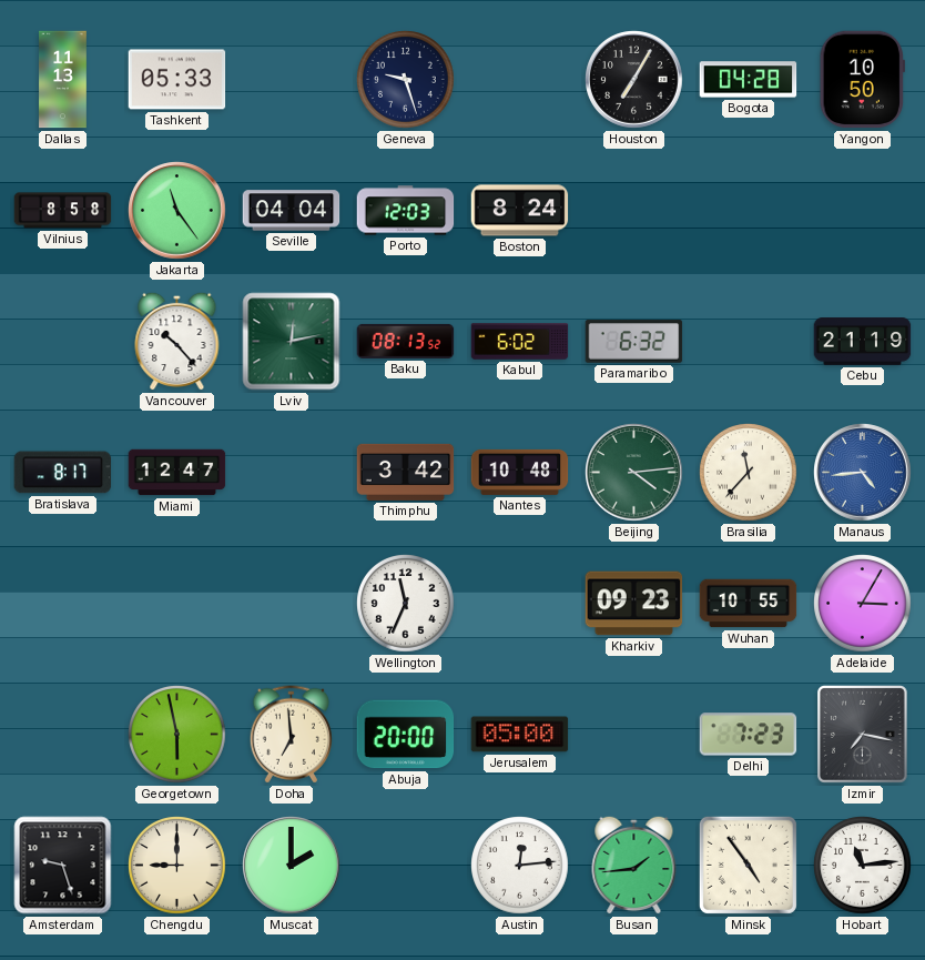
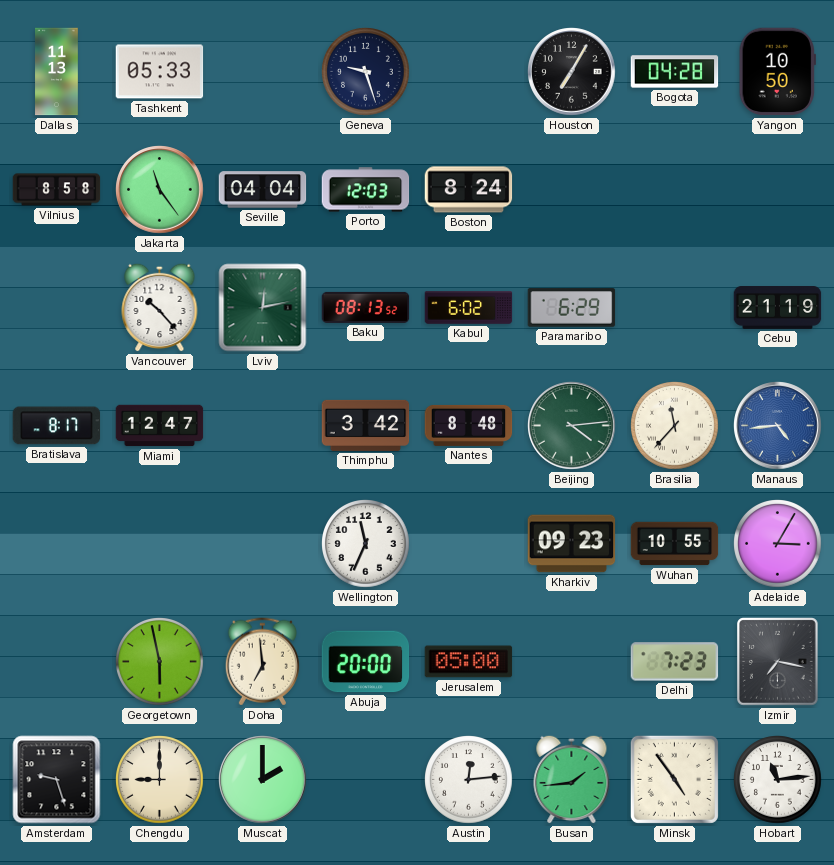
Paramaribo: 6:32 -> 6:29
Nantes: 10:48 -> 8:48
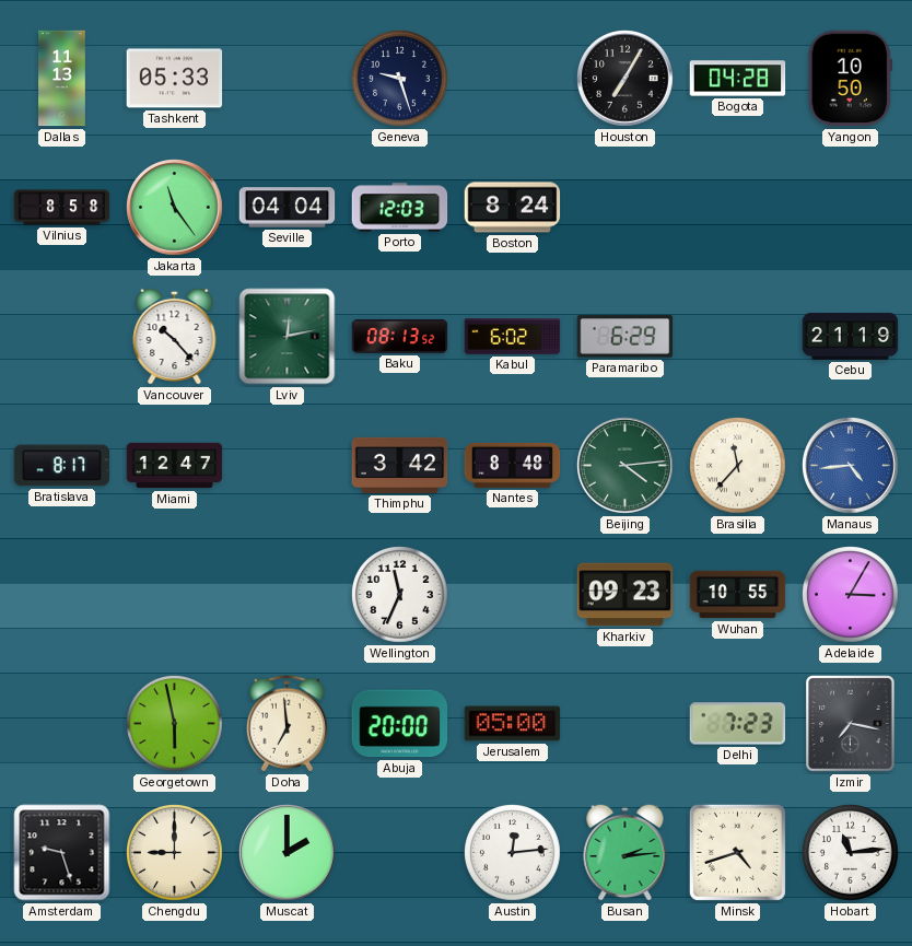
Busan: 1:44 -> 2:14
Minsk: 4:54 -> 4:42
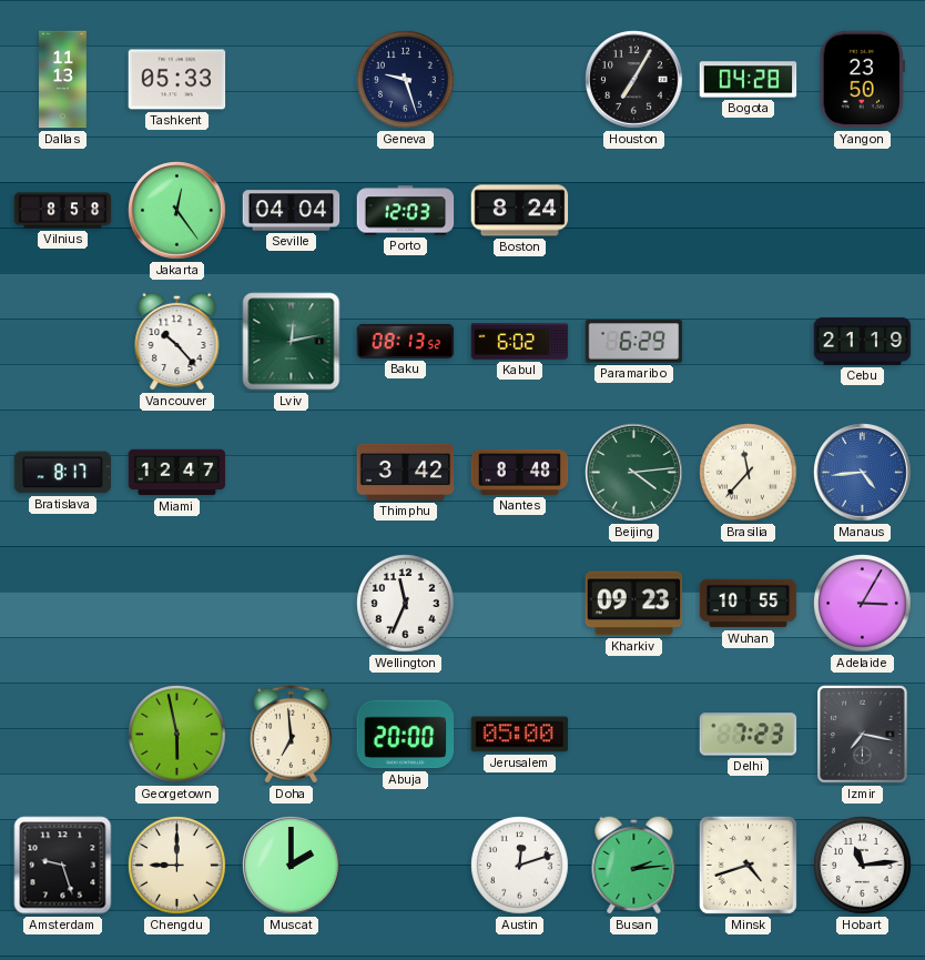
Yangon: 10:50 -> 23:50
Jakarta: 11:24 -> 12:24
Austin: 12:14 -> 12:12
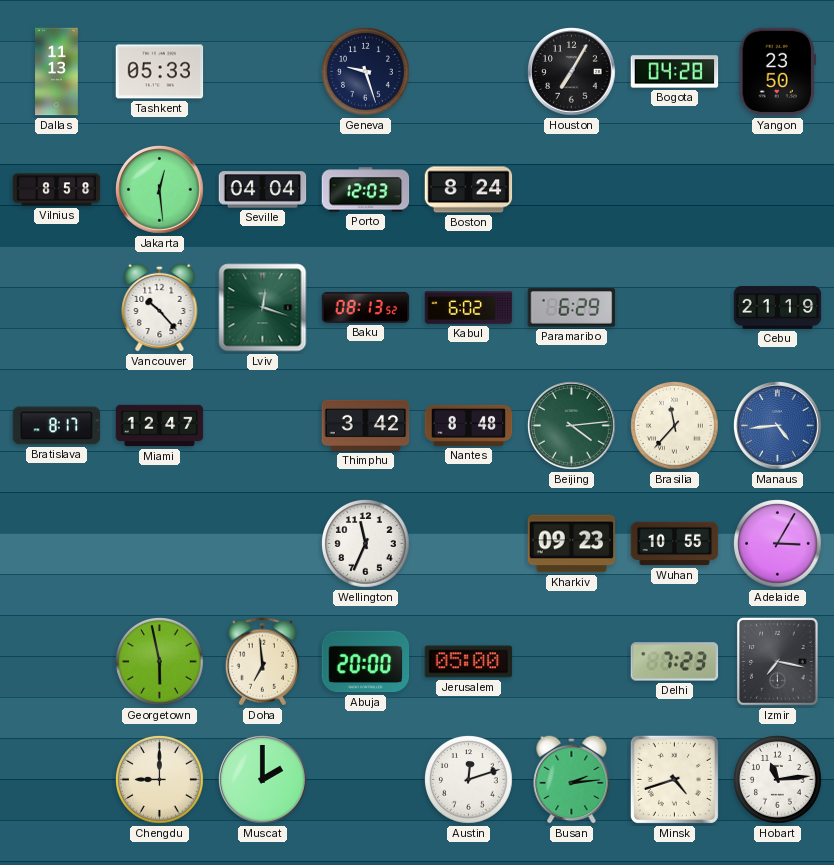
Jakarta: 12:24 -> 12:29
Lviv: 12:13 -> 12:18
Amsterdam: 9:27 -> none
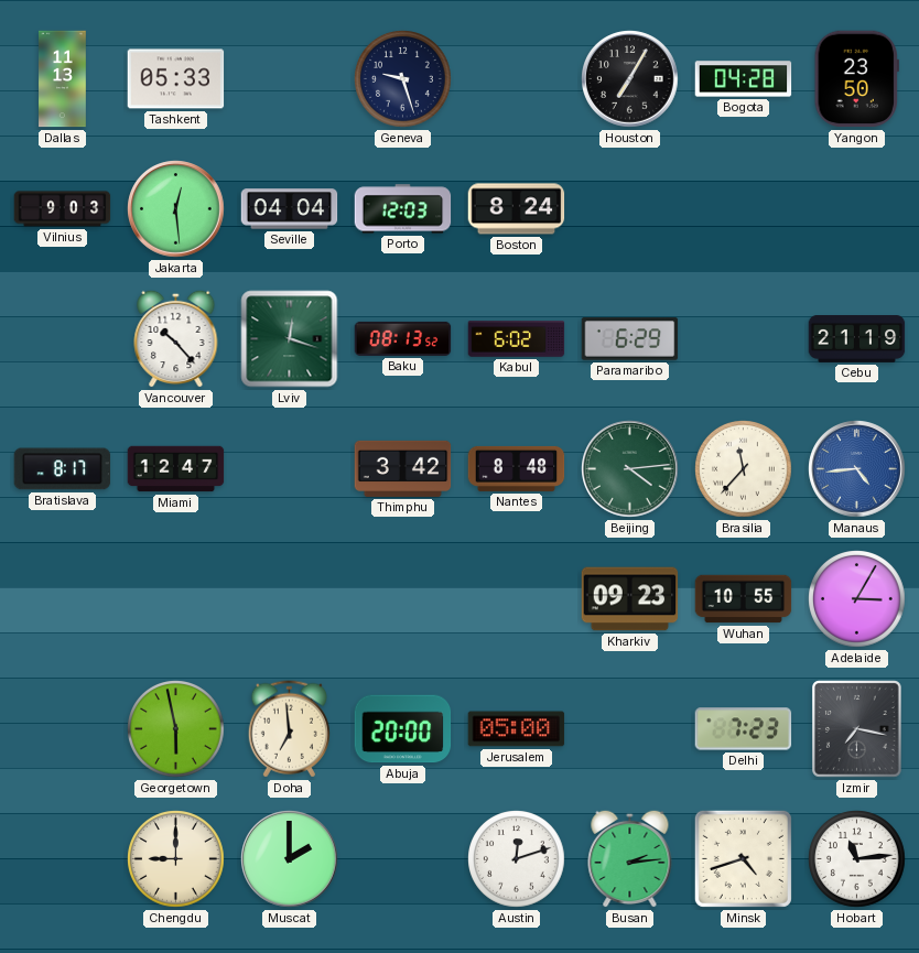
Vilnius: 8:58 -> 9:03
Wellington: 11:34 -> none
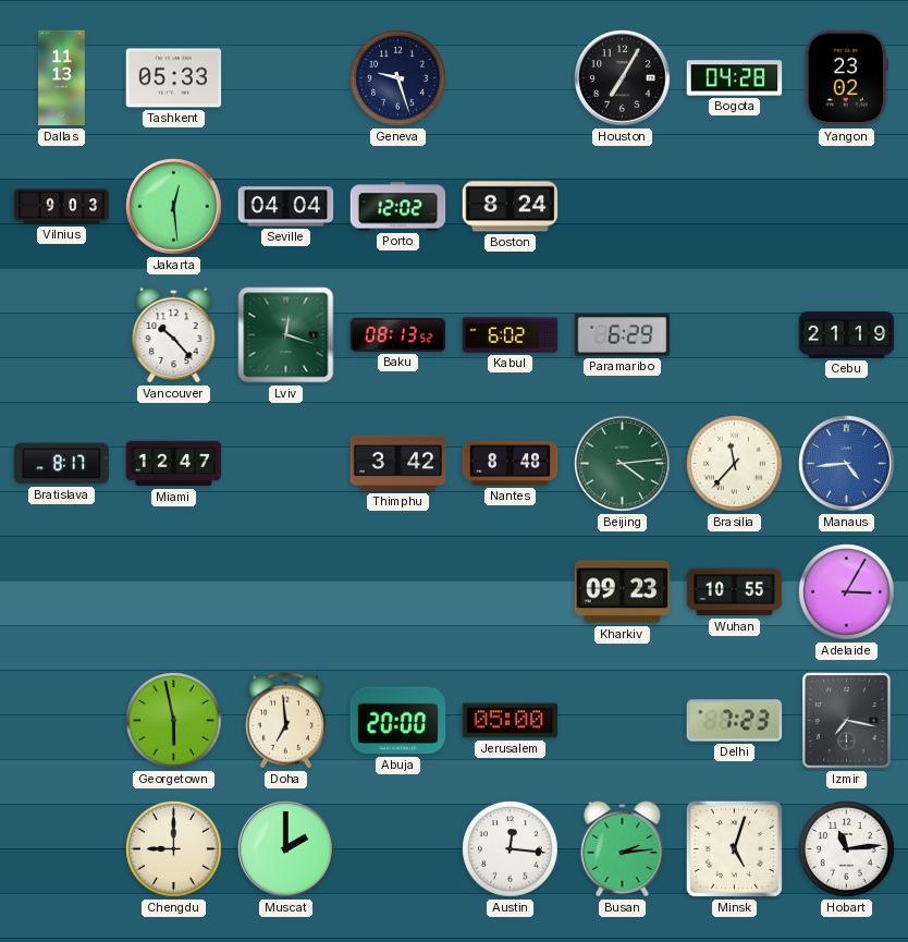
Yangon: 23:50 -> 23:02
Porto: 12:03 -> 12:02
Austin: 12:12 -> 12:16
Minsk: 4:42 -> 5:03
